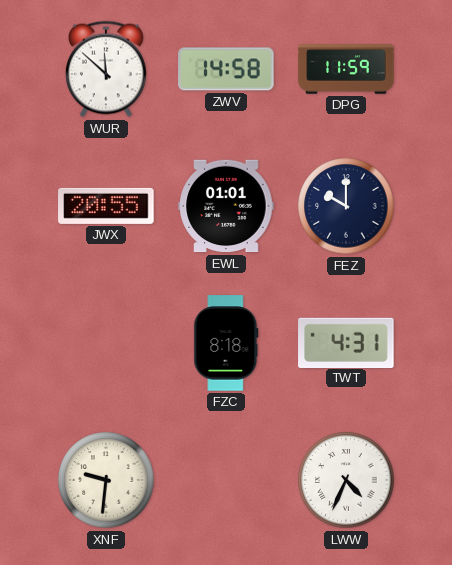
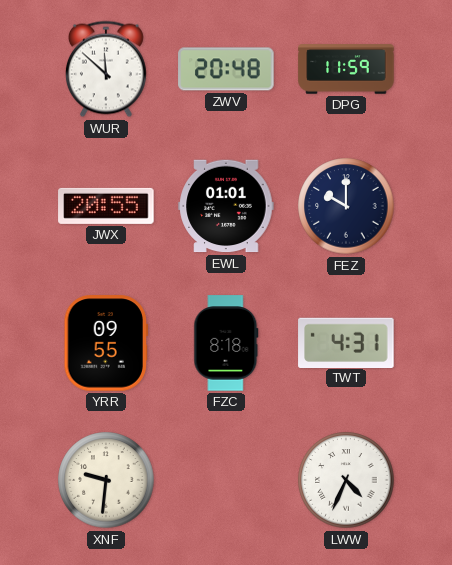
ZWV: 14:58 -> 20:48
YRR: none -> 09:55
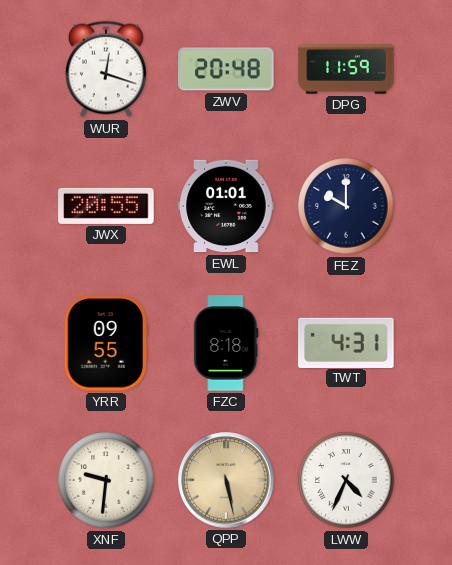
WUR: 11:52 -> 12:18
QPP: none -> 5:28
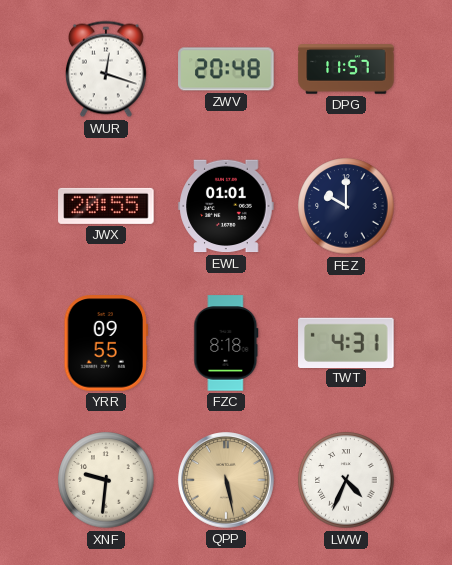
DPG: 11:59 -> 11:57
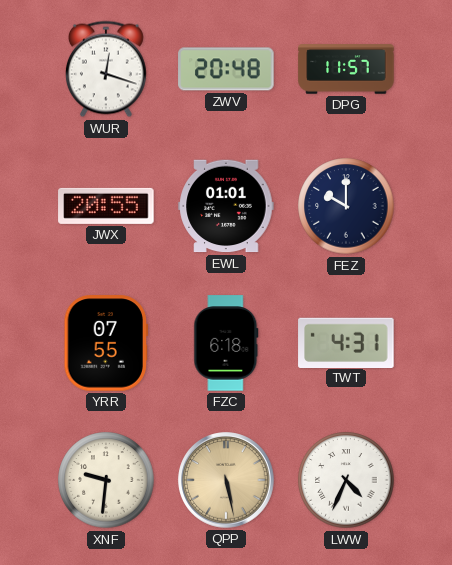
YRR: 09:55 -> 07:55
FZC: 8:18 -> 6:18
